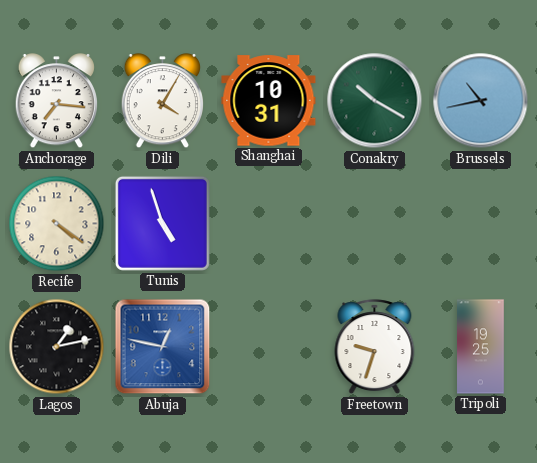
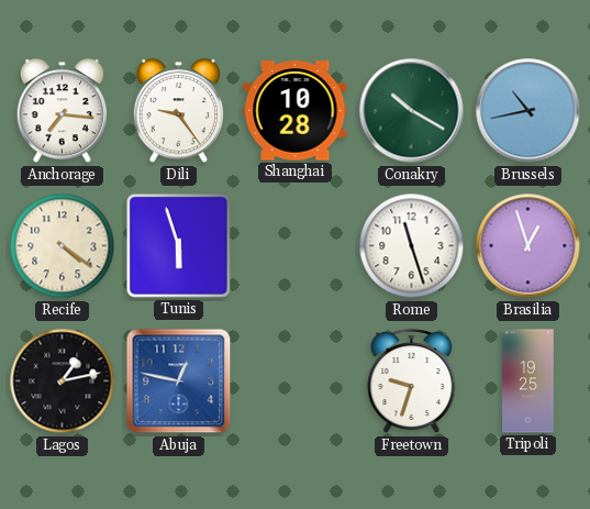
Dili: 4:05 -> 9:24
Shanghai: 10:31 -> 10:28
Tunis: 4:57 -> 5:57
Rome: none -> 11:27
Brasilia: none -> 12:57
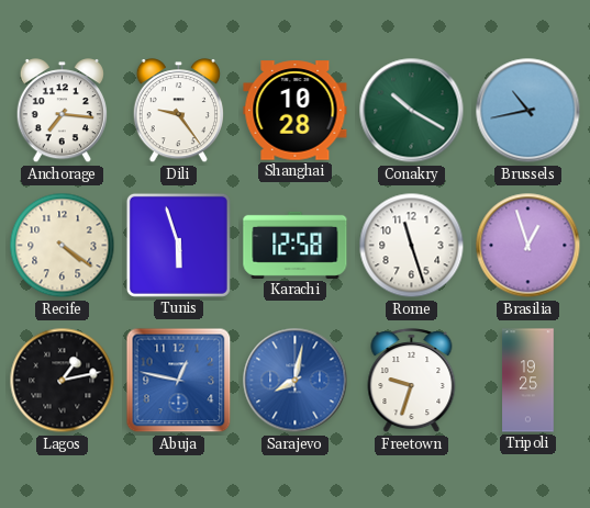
Karachi: none -> 12:58
Sarajevo: none -> 8:02
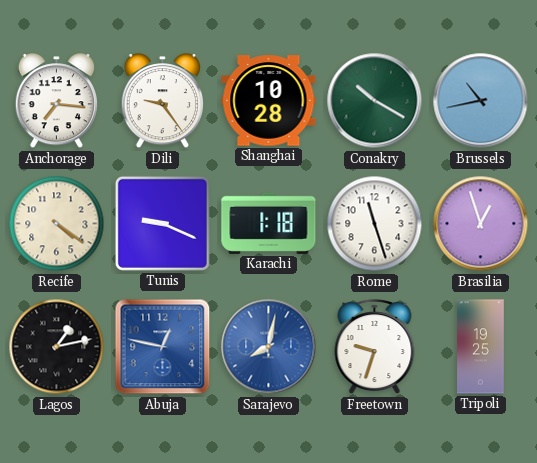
Tunis: 5:57 -> 9:19
Karachi: 12:58 -> 1:18
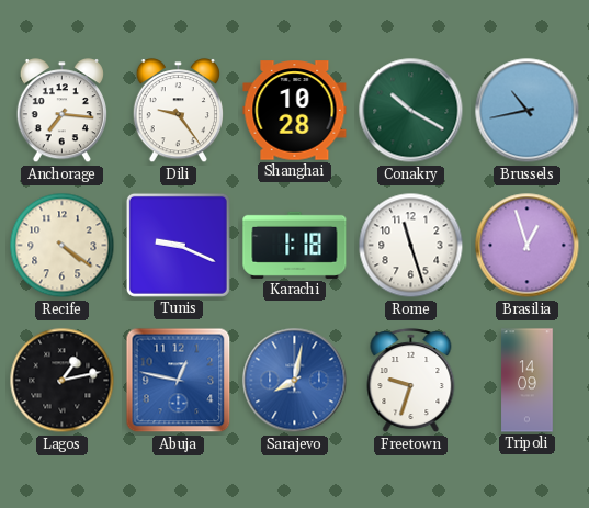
Tripoli: 19:25 -> 14:09
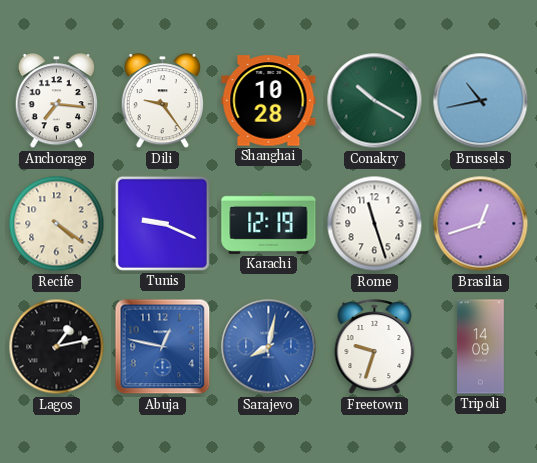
Karachi: 1:18 -> 12:19
Brasilia: 12:57 -> 12:42
